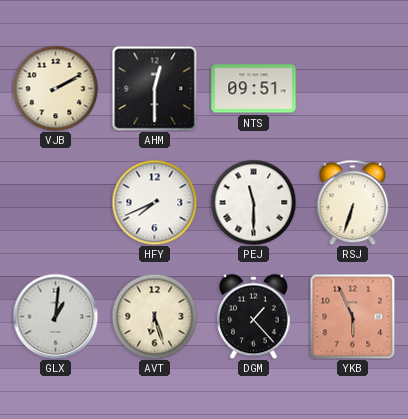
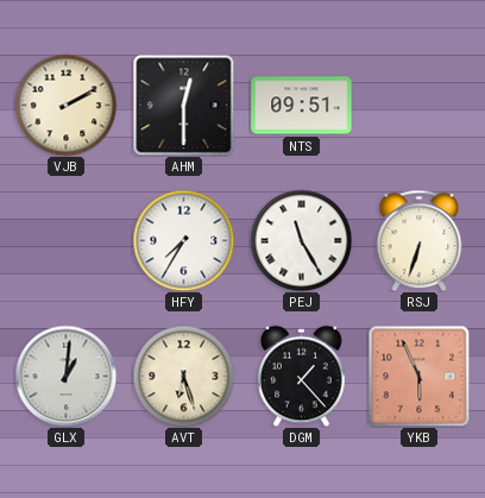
HFY: 7:41 -> 7:35
PEJ: 11:30 -> 11:25
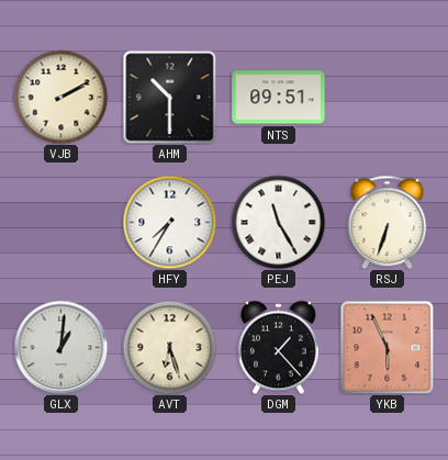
AHM: 12:30 -> 10:30
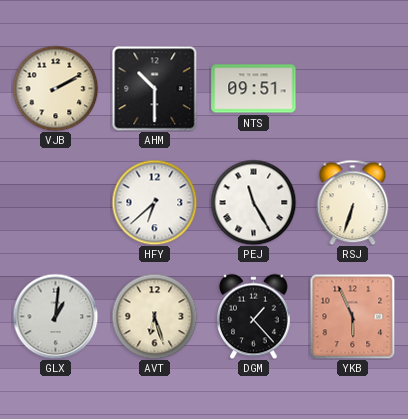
HFY: 7:35 -> 6:38
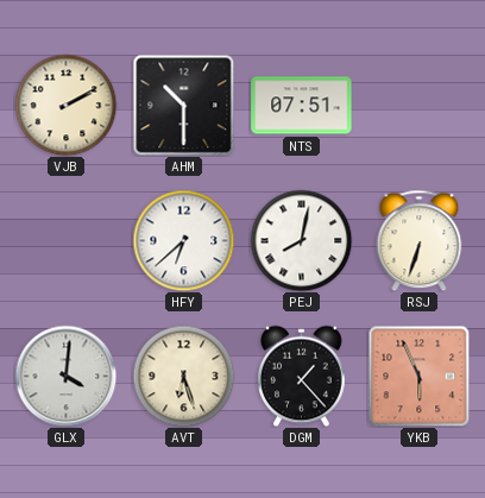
NTS: 09:51 -> 07:51
PEJ: 11:25 -> 8:02
GLX: 1:01 -> 4:01
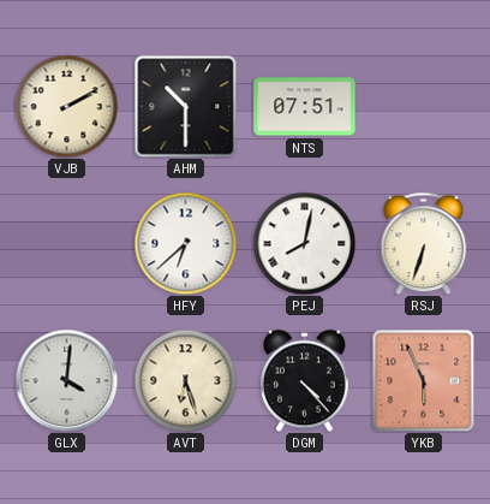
DGM: 1:23 -> 4:23
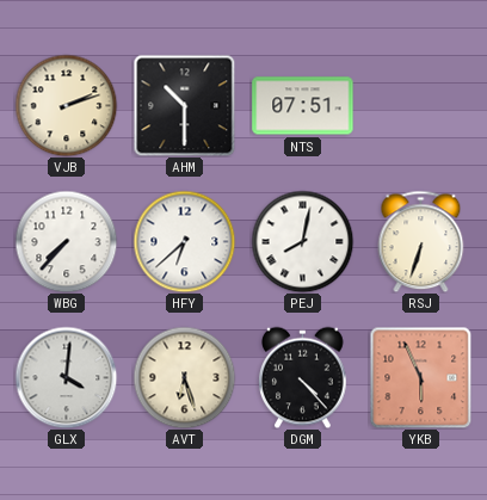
VJB: 2:10 -> 2:12
WBG: none -> 7:37
